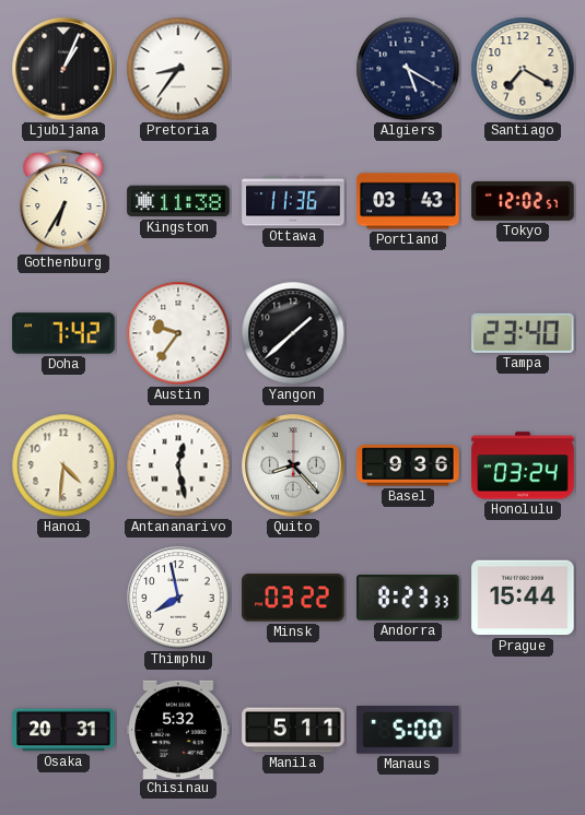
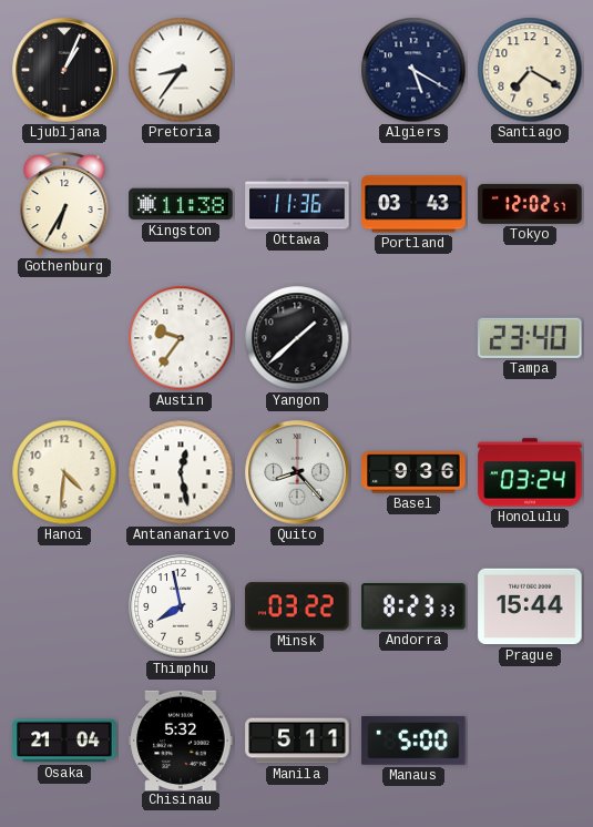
Doha: 7:42 -> none
Osaka: 20:31 -> 21:04
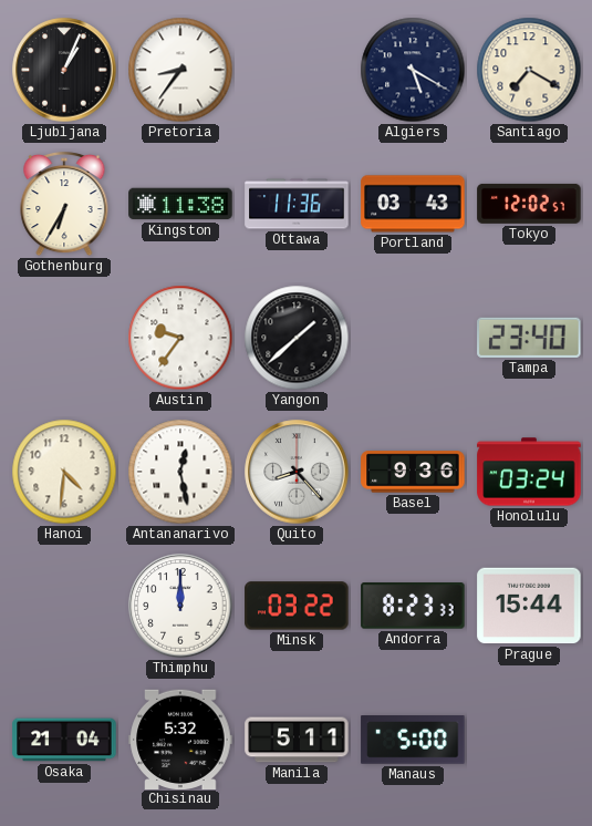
Thimphu: 7:58 -> 12:00
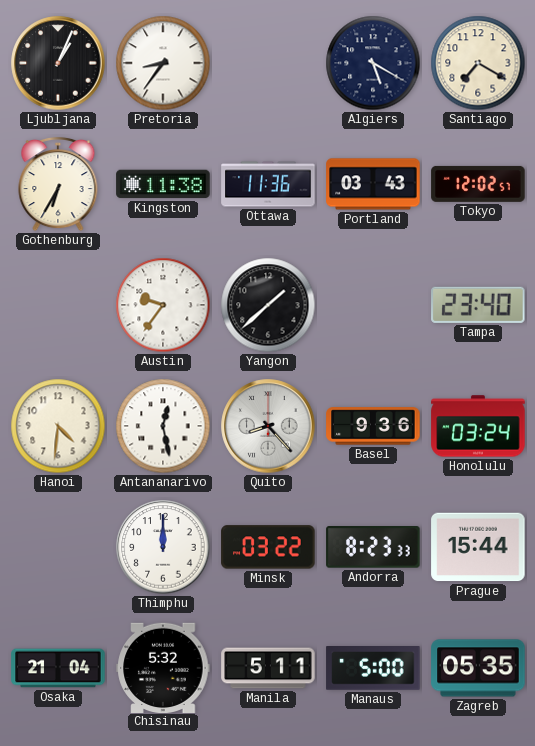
Zagreb: none -> 05:35
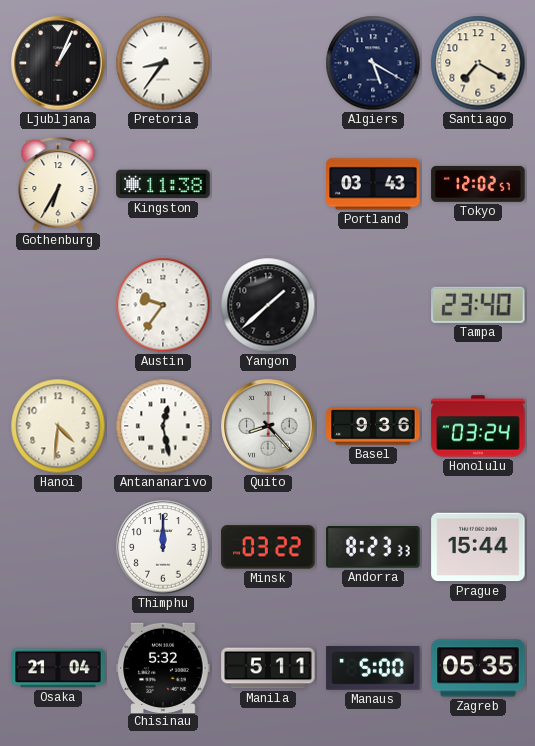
Ottawa: 11:36 -> none
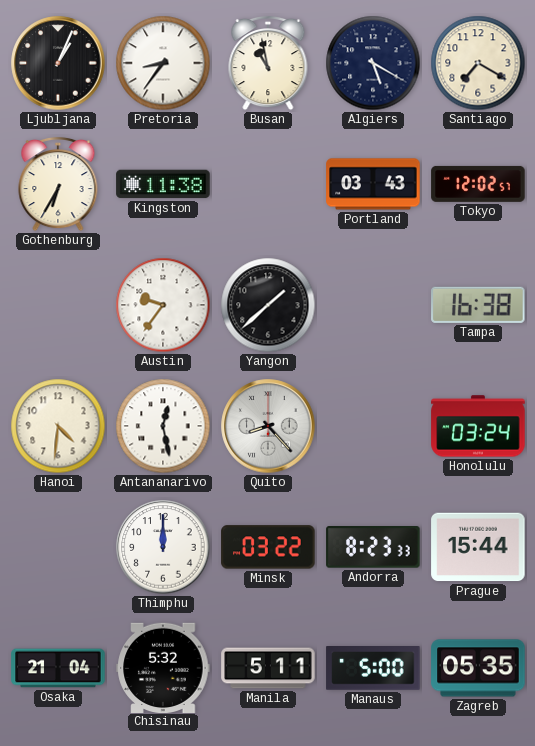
Busan: none -> 10:58
Tampa: 23:40 -> 16:38
Basel: 9:36 -> none
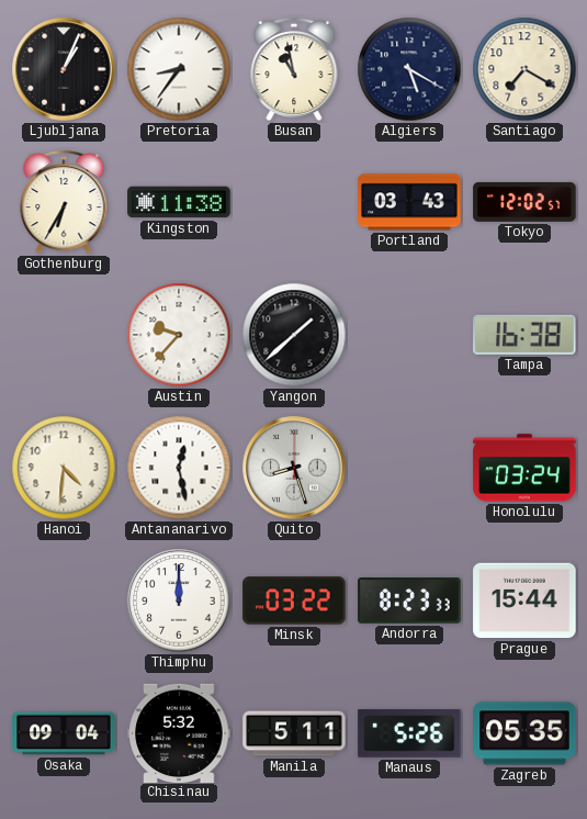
Austin: 9:36 -> 9:37
Quito: 8:23 -> 8:27
Osaka: 21:04 -> 09:04
Manaus: 5:00 -> 5:26
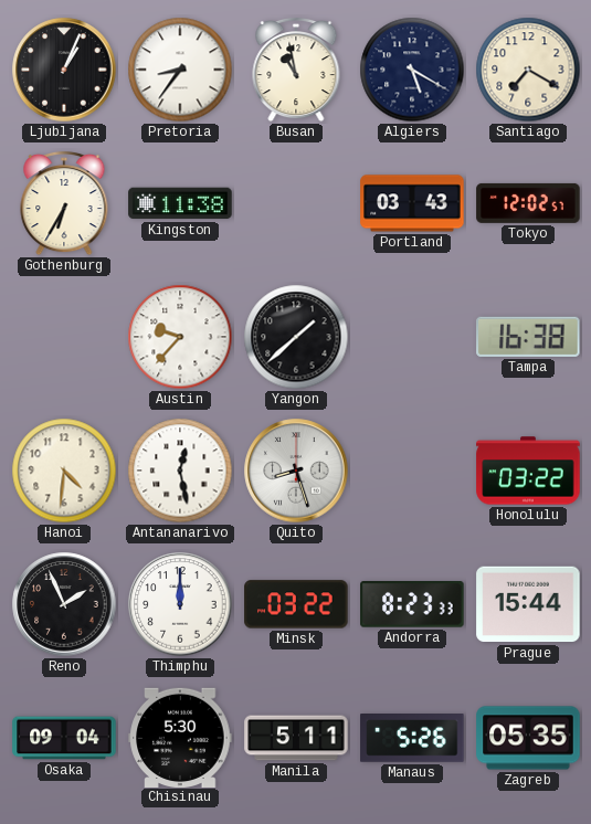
Honolulu: 03:24 -> 03:22
Reno: none -> 1:56
Chisinau: 5:32 -> 5:30
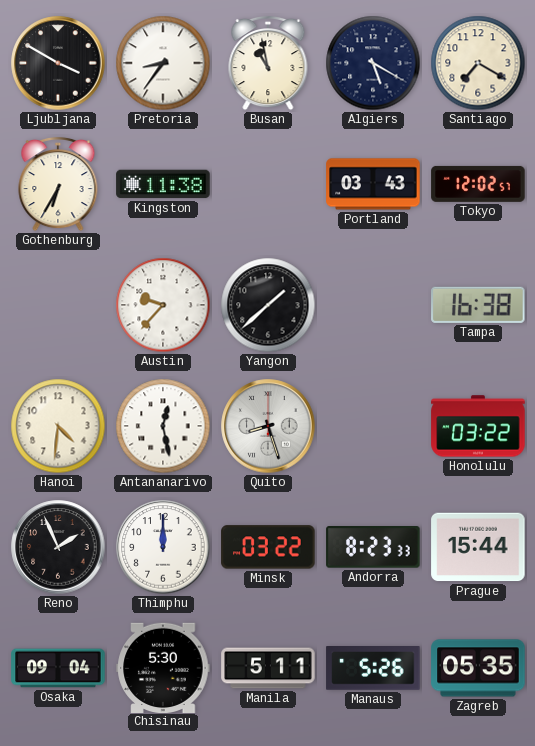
Ljubljana: 1:04 -> 3:50
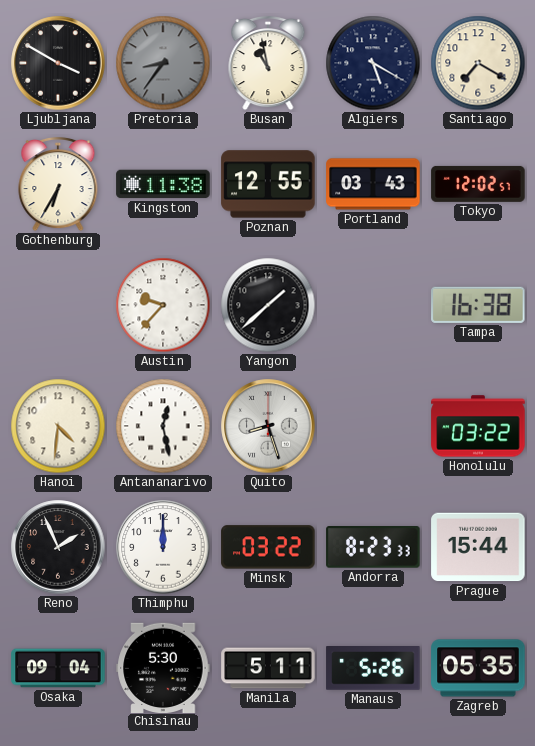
Pretoria dial: white -> grey
Poznan: none -> 12:55
